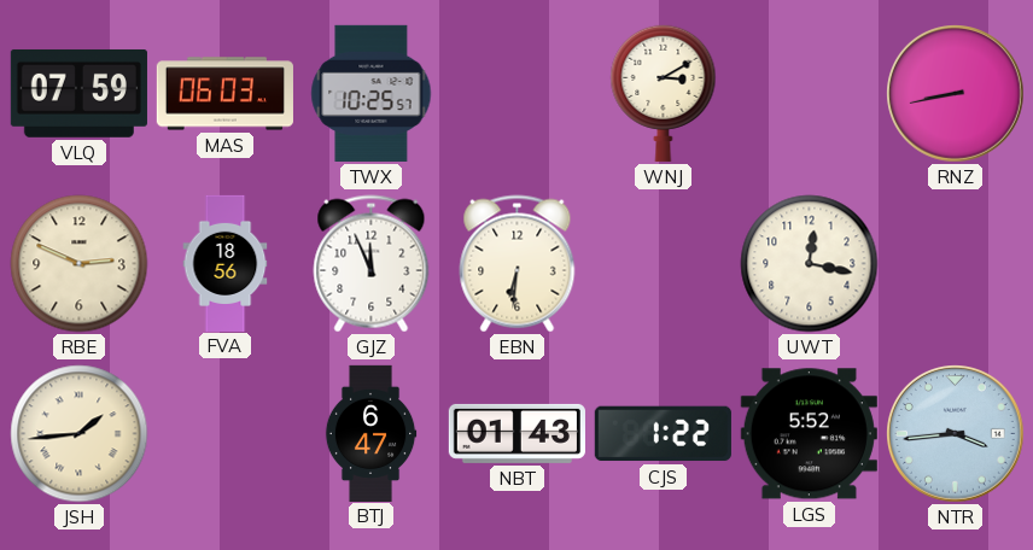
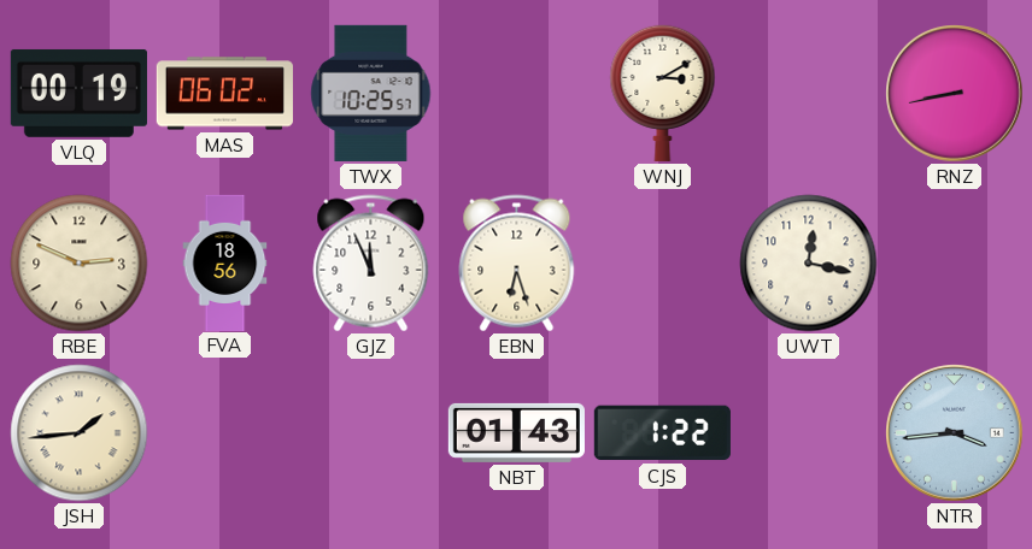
VLQ: 07:59 -> 00:19
MAS: 06:03 -> 06:02
EBN: 6:31 -> 6:27
BTJ: 6:47 -> none
LGS: 5:52 -> none
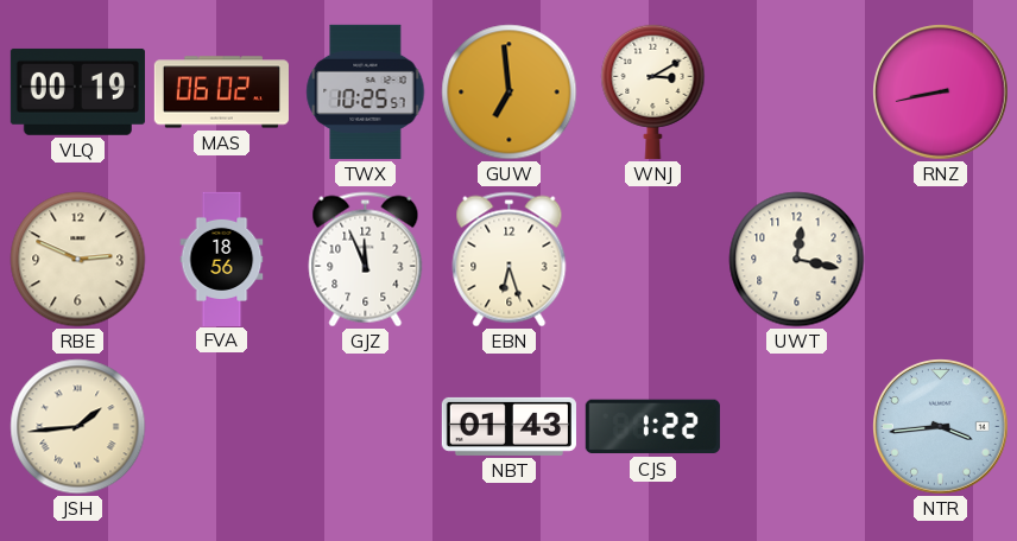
GUW: none -> 6:59
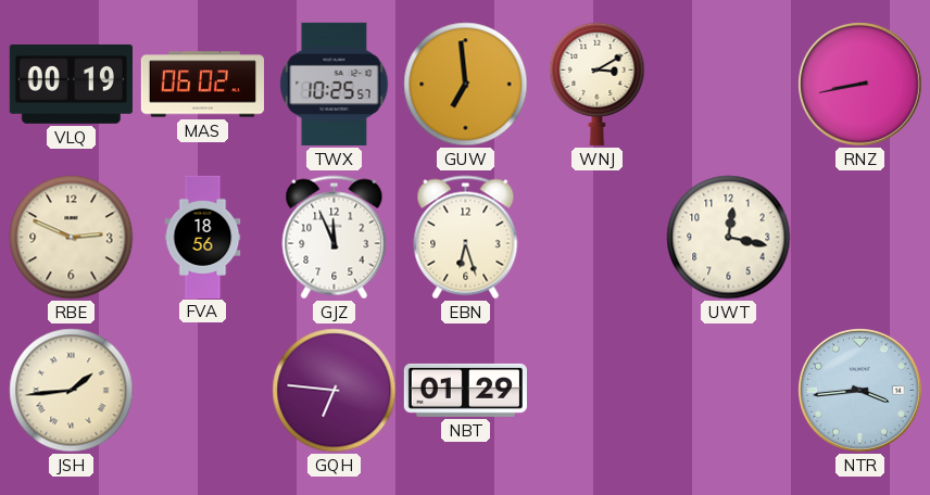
GQH: none -> 6:46
NBT: 01:43 -> 01:29
CJS: 1:22 -> none
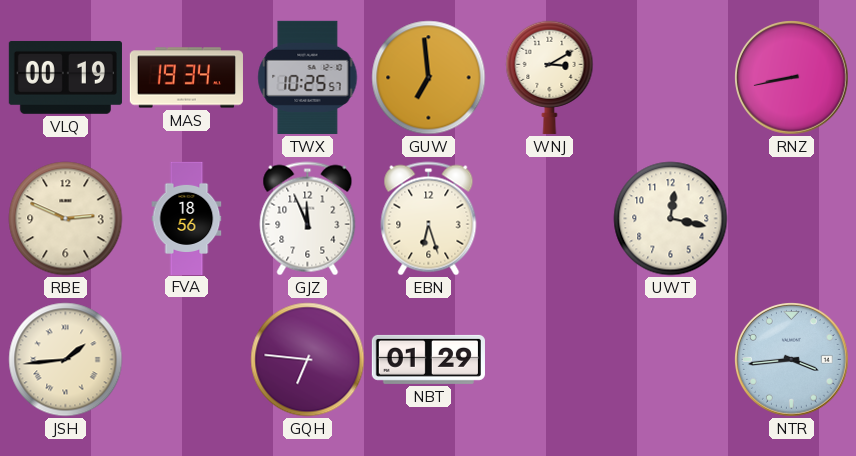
MAS: 06:02 -> 19:34
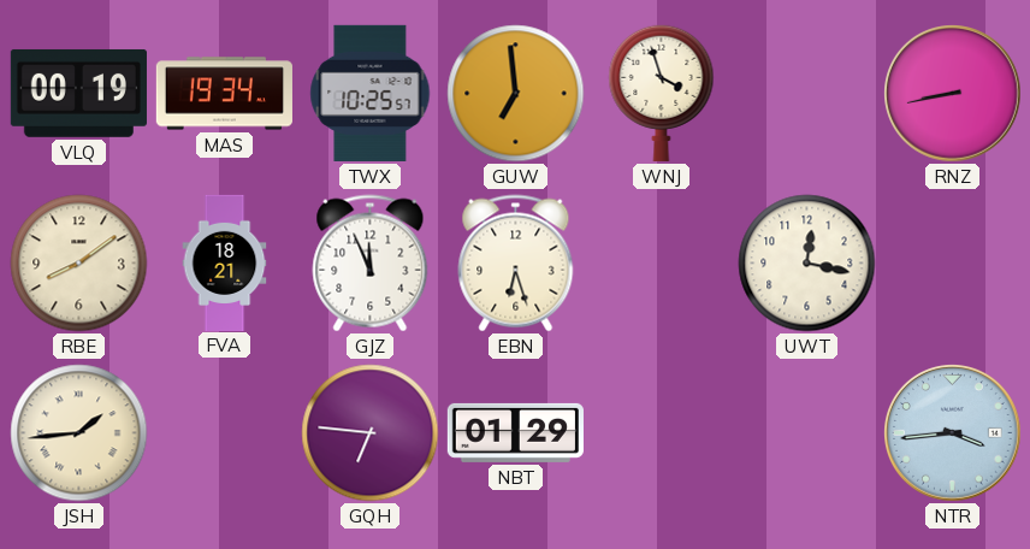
WNJ: 3:10 -> 3:57
RBE: 2:49 -> 8:09
FVA: 18:56 -> 18:21
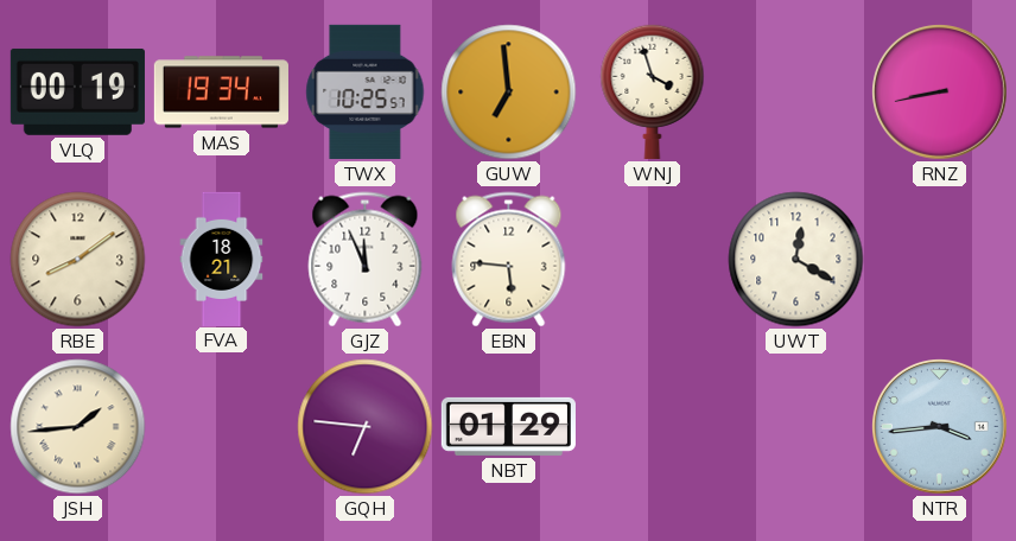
EBN: 6:27 -> 5:46
UWT: 12:17 -> 12:20
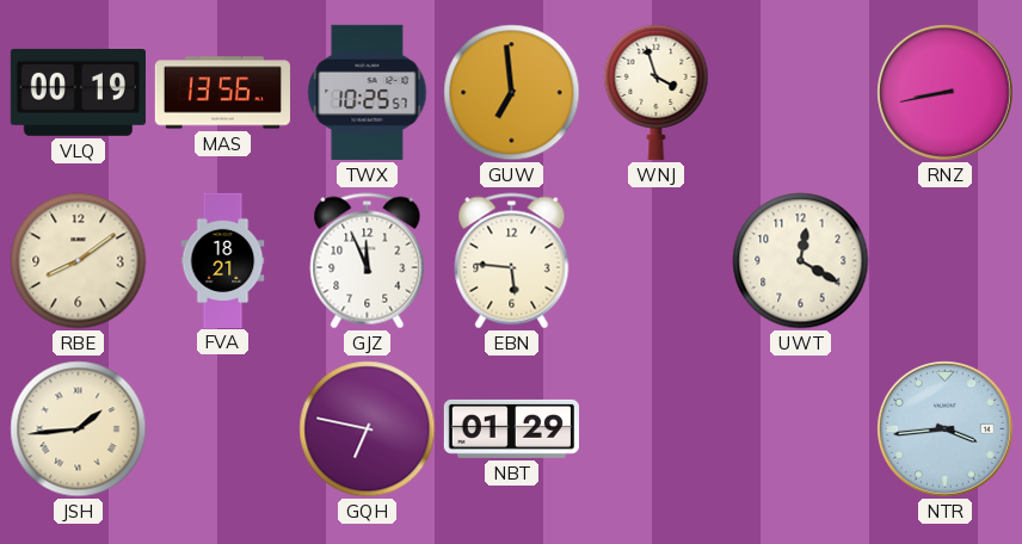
MAS: 19:34 -> 13:56
GQH: 6:46 -> 6:47
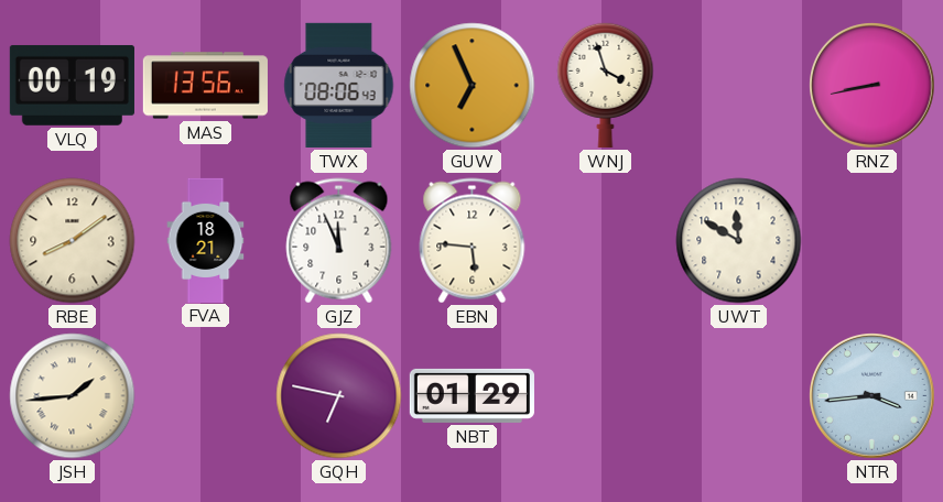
TWX: 10:25 -> 08:06
GUW: 6:59 -> 6:56
UWT: 12:20 -> 11:50
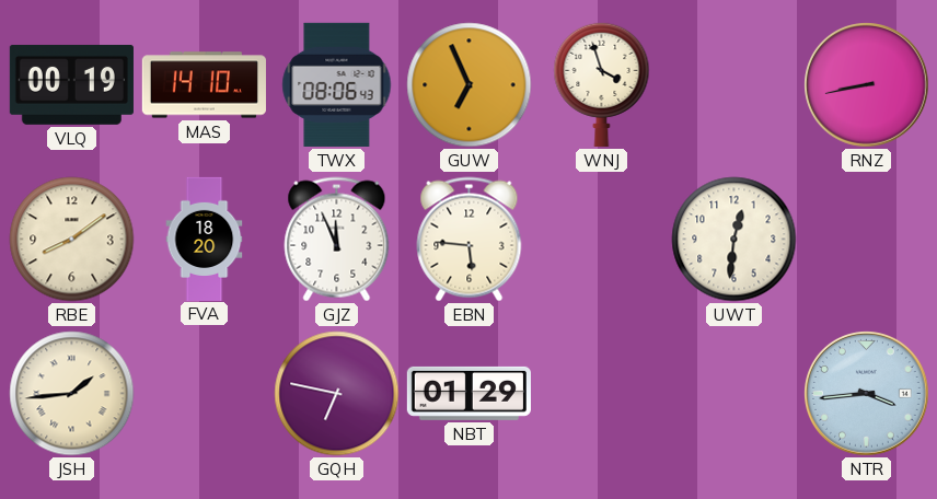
MAS: 13:56 -> 14:10
FVA: 18:21 -> 18:20
UWT: 11:50 -> 12:31
